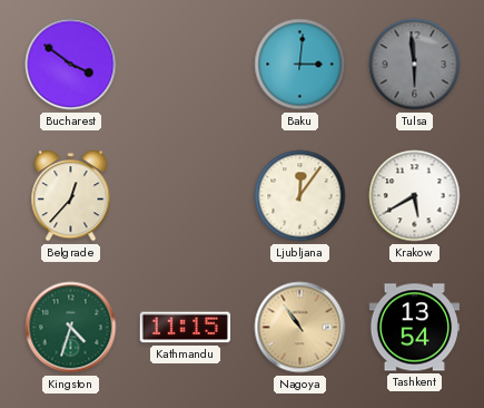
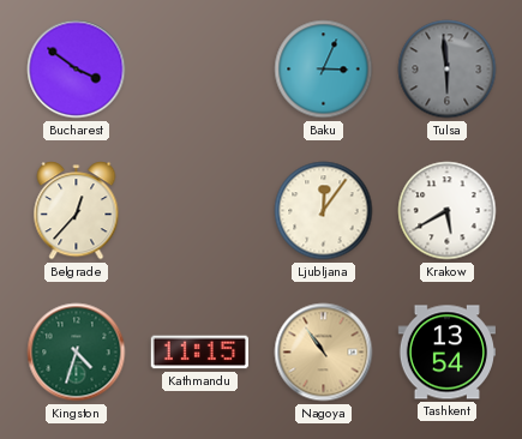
Baku: 3:01 -> 3:04
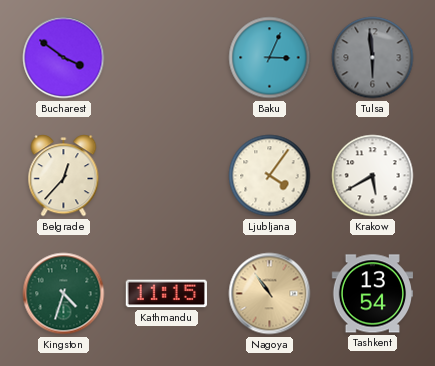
Ljubljana: 12:06 -> 4:06
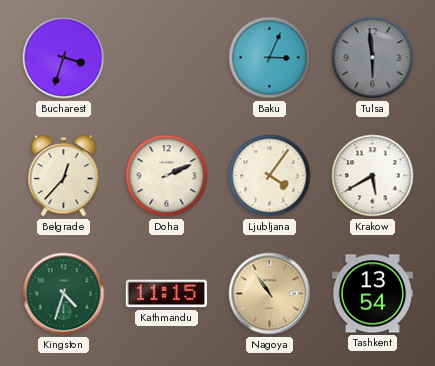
Bucharest: 3:51 -> 3:33
Doha: none -> 2:11
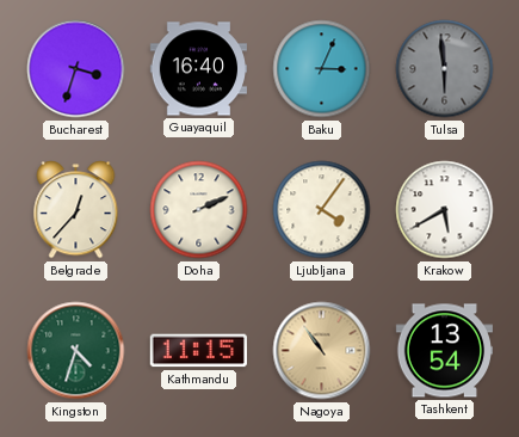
Guayaquil: none -> 16:40
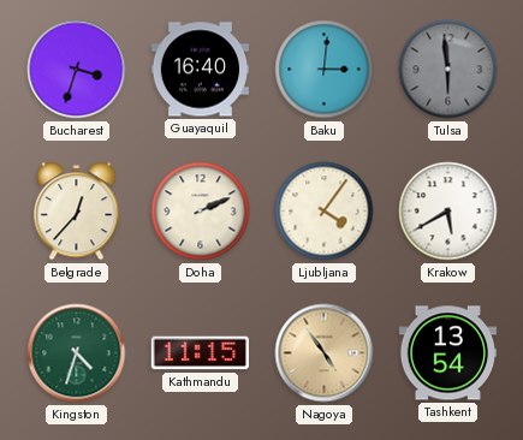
Baku: 3:04 -> 3:01
Nagoya: 10:54 -> 4:54
